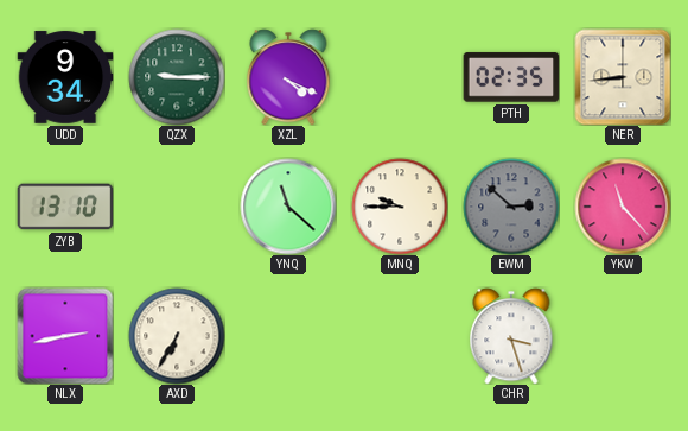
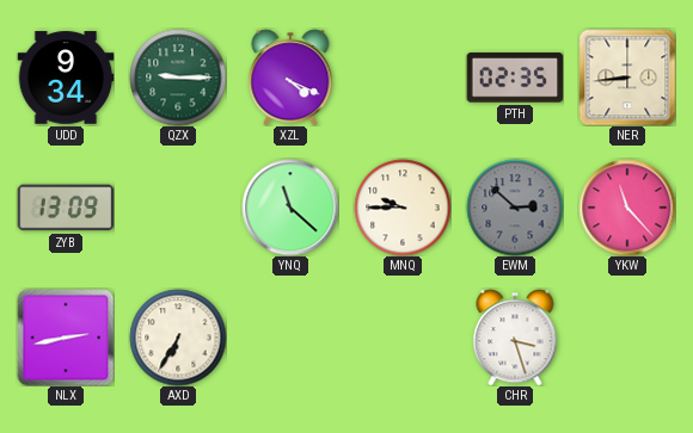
ZYB: 13:10 -> 13:09
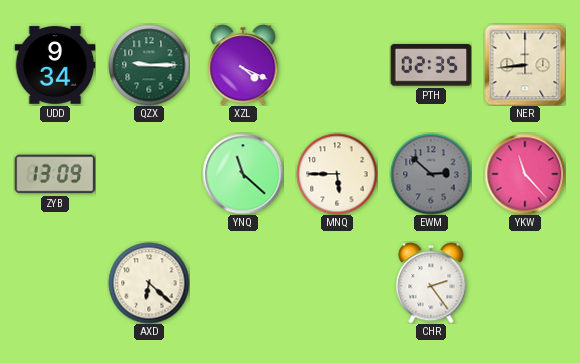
MNQ: 9:45 -> 5:45
NLX: 2:43 -> none
AXD: 6:35 -> 6:22
CHR: 3:27 -> 2:24
